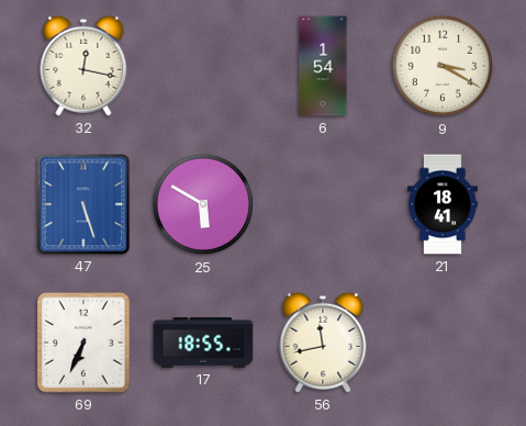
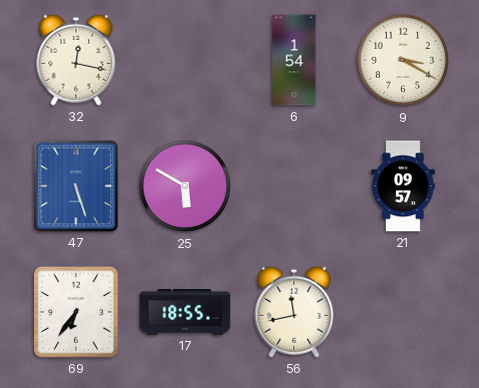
21: 18:41 -> 09:57
69: 6:34 -> 6:36
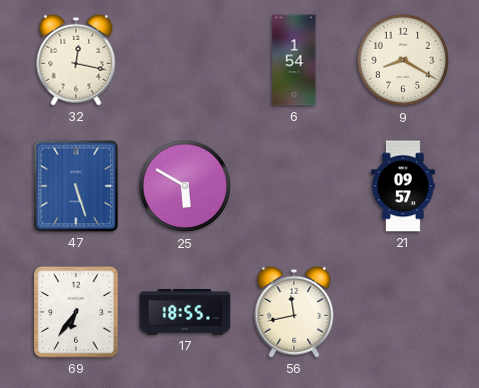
9: 3:20 -> 8:20
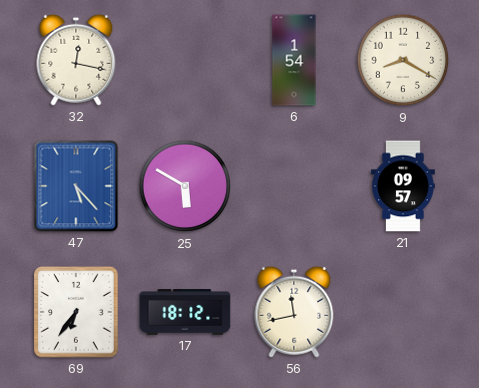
47: 5:27 -> 5:23
17: 18:55 -> 18:12
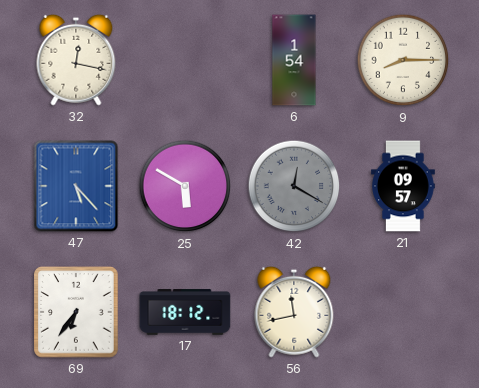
9: 8:20 -> 8:15
42: none -> 12:20
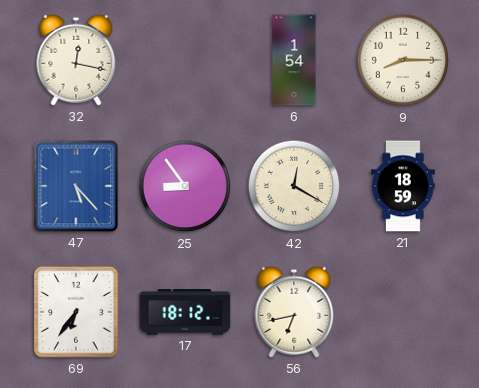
25: 5:50 -> 8:54
42 dial: grey -> cream
21: 09:57 -> 18:59
56: 11:43 -> 6:43
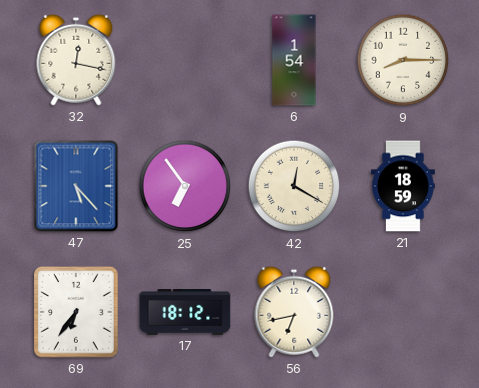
25: 8:54 -> 6:54
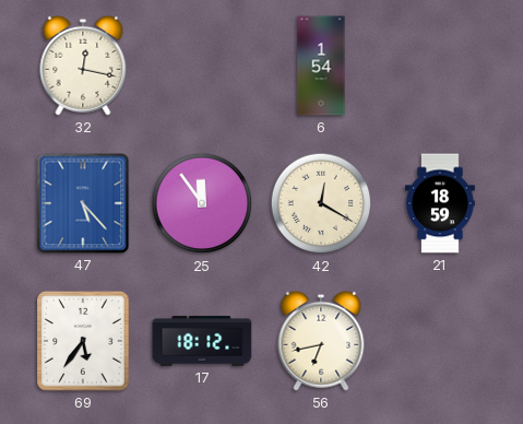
9: 8:15 -> none
25: 6:54 -> 11:54
69: 6:36 -> 5:36
